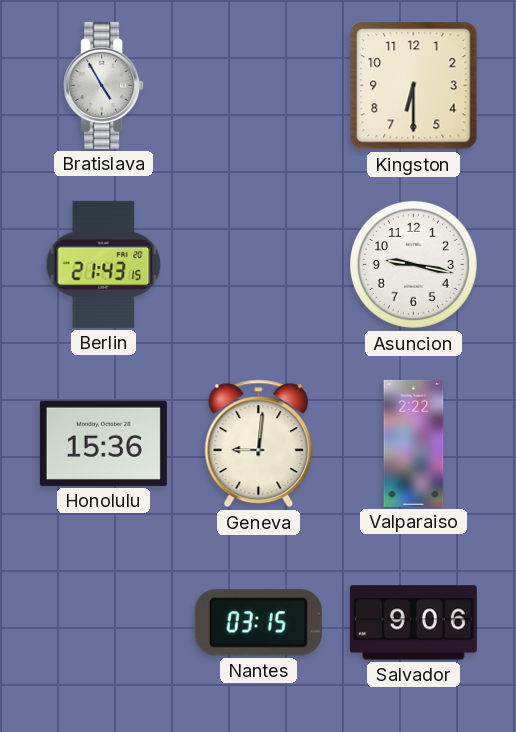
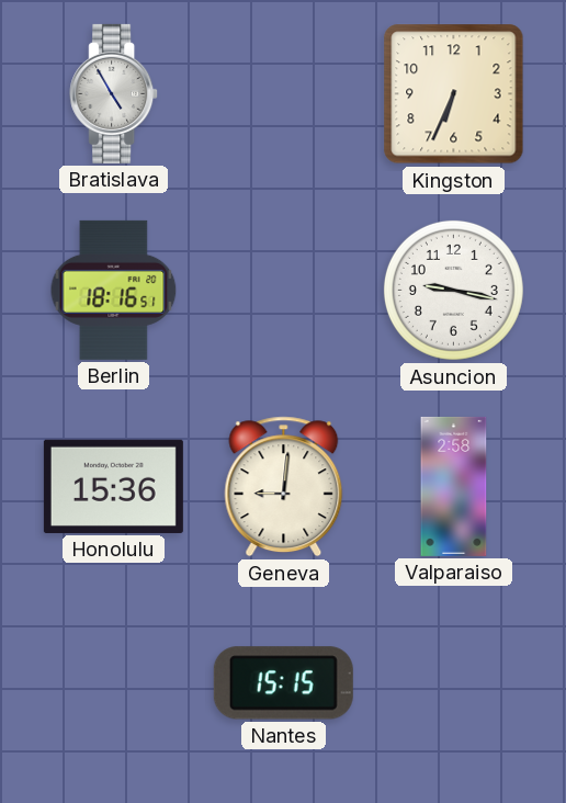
Kingston: 6:30 -> 6:34
Berlin: 21:43 -> 18:16
Valparaiso: 2:22 -> 2:58
Nantes: 03:15 -> 15:15
Salvador: 9:06 -> none
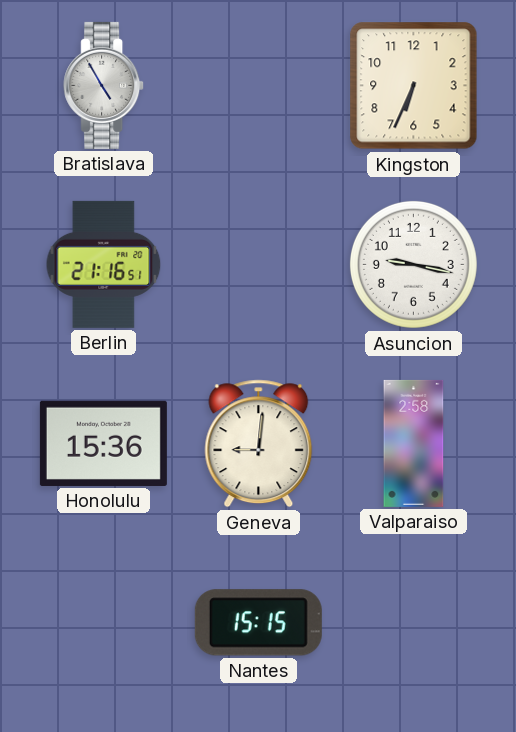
Berlin: 18:16 -> 21:16
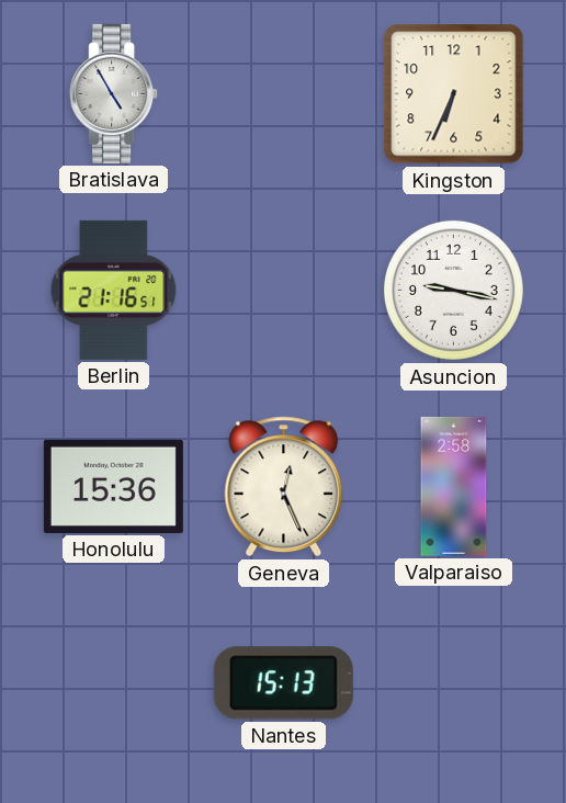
Geneva: 9:01 -> 12:26
Nantes: 15:15 -> 15:13
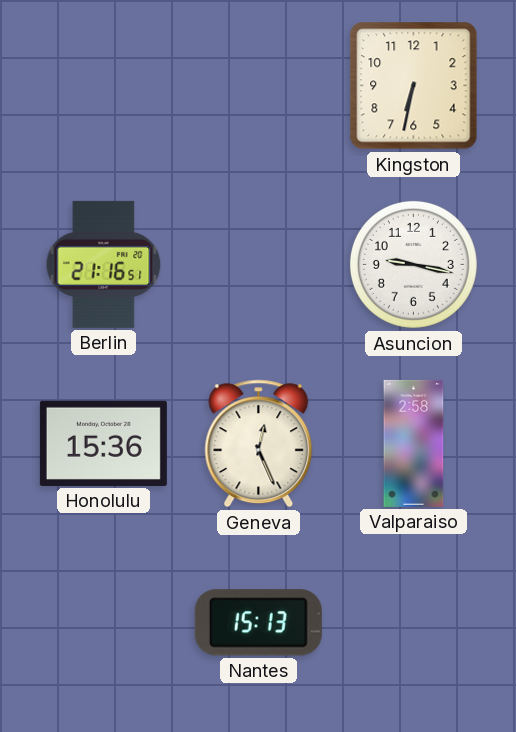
Bratislava: 4:55 -> none
Kingston: 6:34 -> 6:32
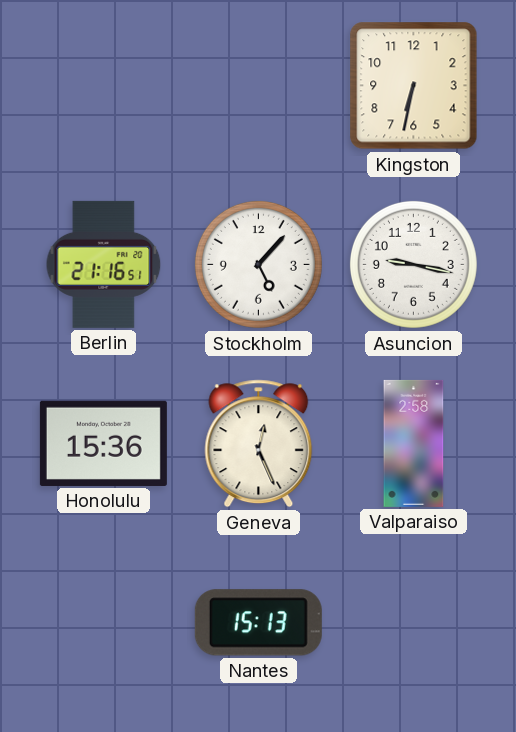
Stockholm: none -> 5:07
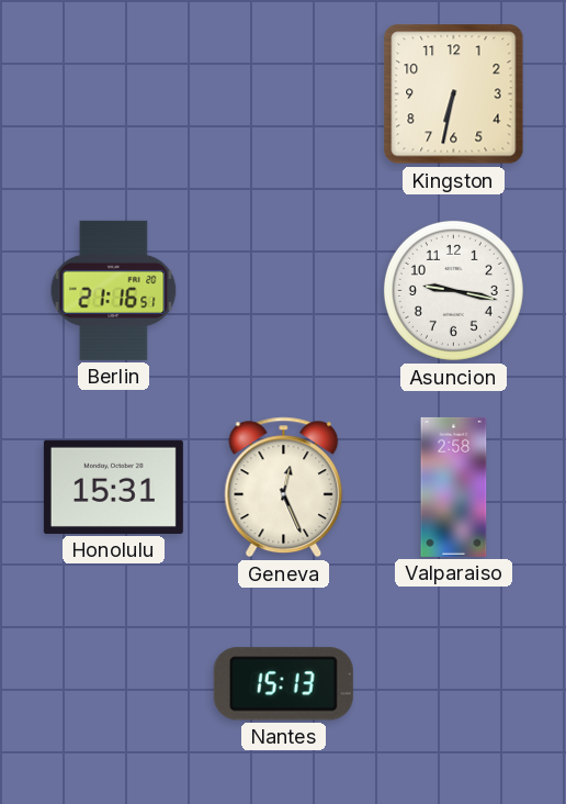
Stockholm: 5:07 -> none
Honolulu: 15:36 -> 15:31
